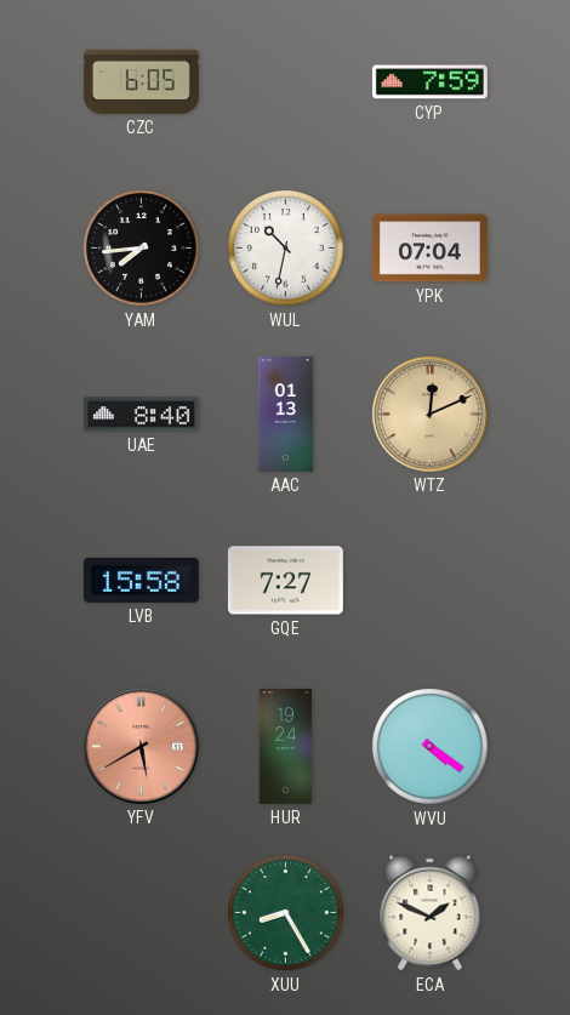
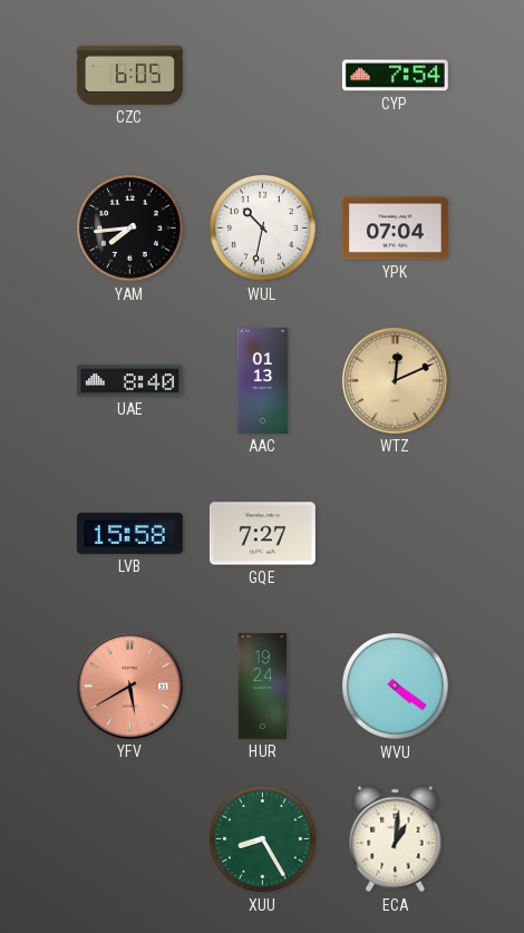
CYP: 7:59 -> 7:54
ECA: 1:49 -> 1:01
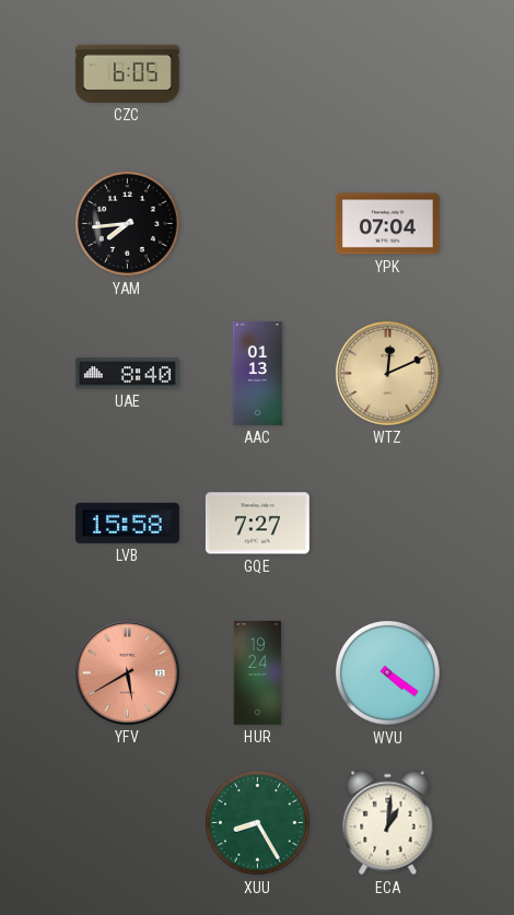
CYP: 7:54 -> none
WUL: 10:32 -> none
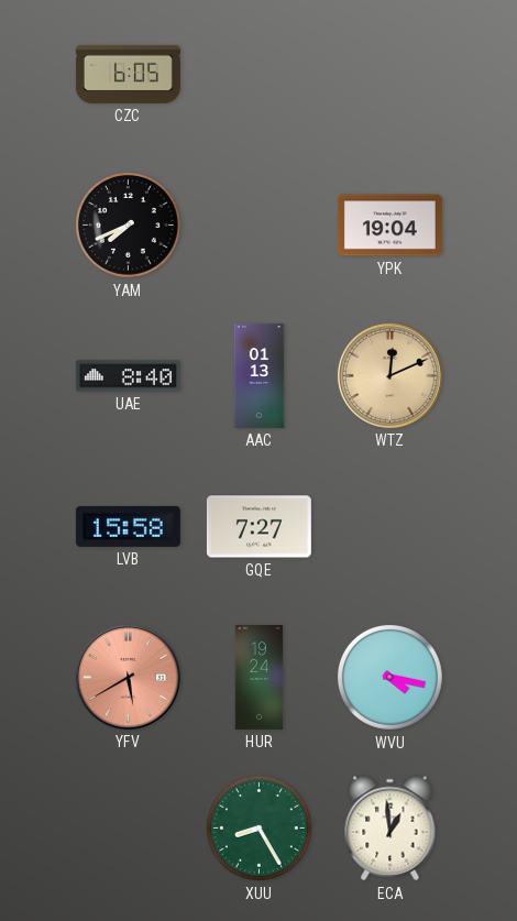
YAM: 7:44 -> 7:41
YPK: 07:04 -> 19:04
WVU: 4:21 -> 4:17
ECA: 1:01 -> 12:59
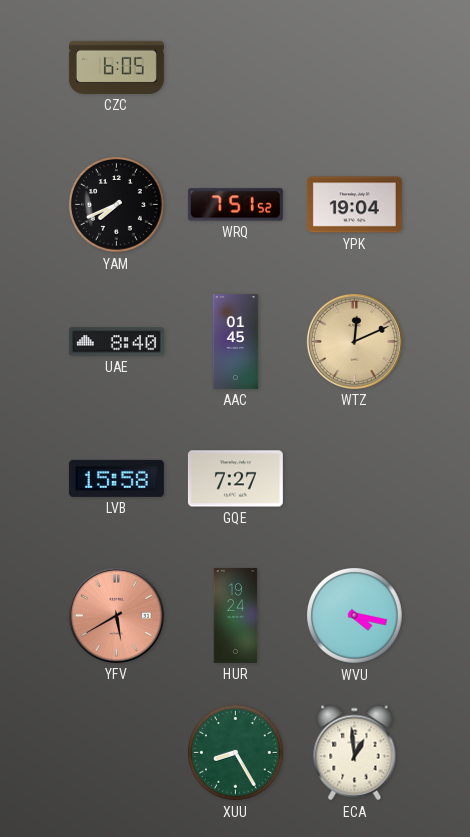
WRQ: none -> 7:51
AAC: 01:13 -> 01:45
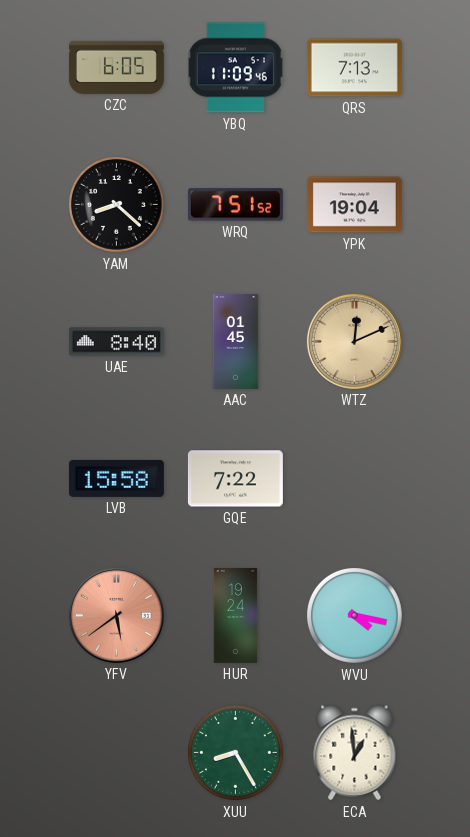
YBQ: none -> 11:09
QRS: none -> 7:13
YAM: 7:41 -> 8:22
GQE: 7:27 -> 7:22
YFV: 5:40 -> 5:39
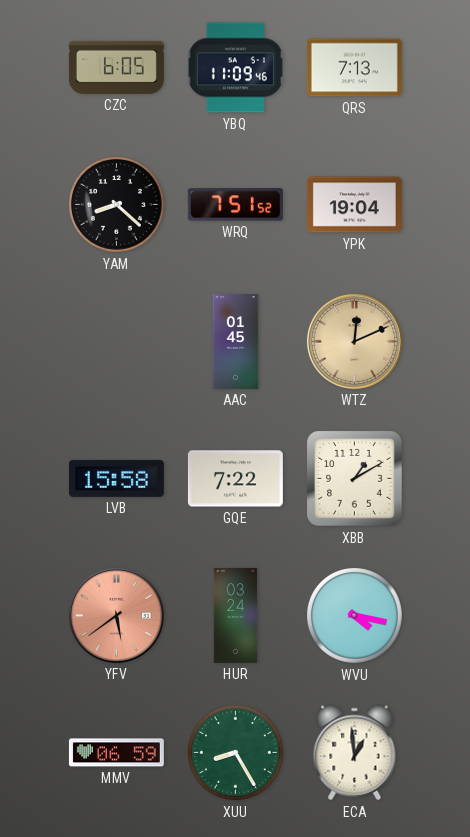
UAE: 8:40 -> none
XBB: none -> 1:10
HUR: 19:24 -> 03:24
MMV: none -> 06:59
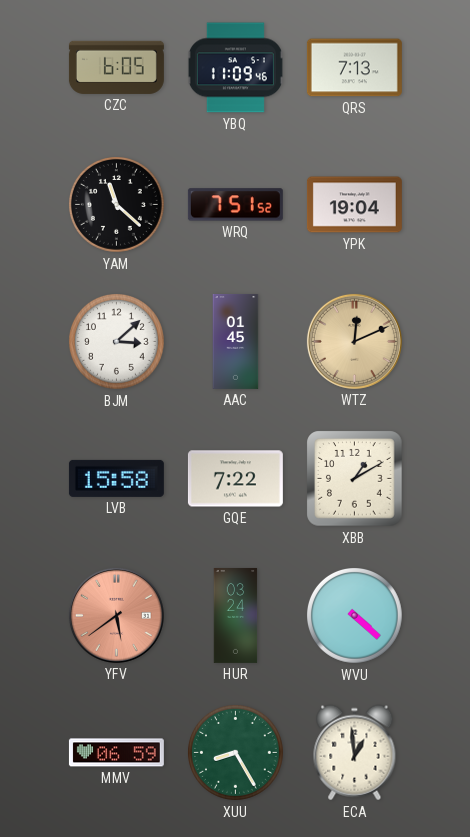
YAM: 8:22 -> 11:22
BJM: none -> 3:08
WVU: 4:17 -> 4:22
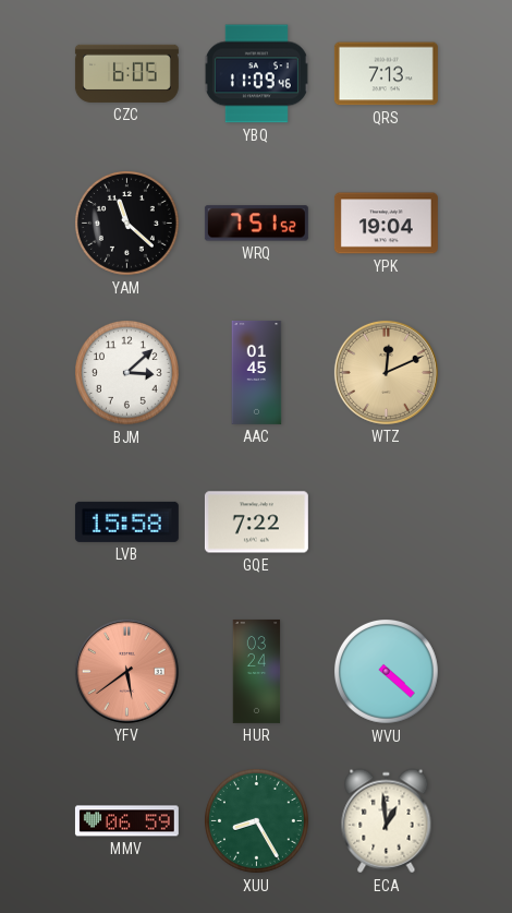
XBB: 1:10 -> none
